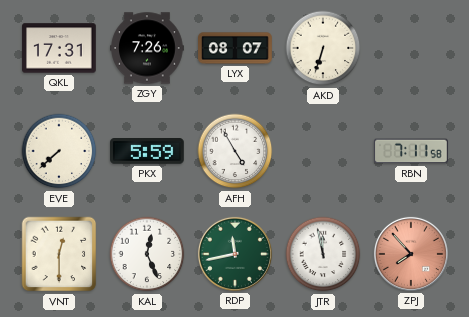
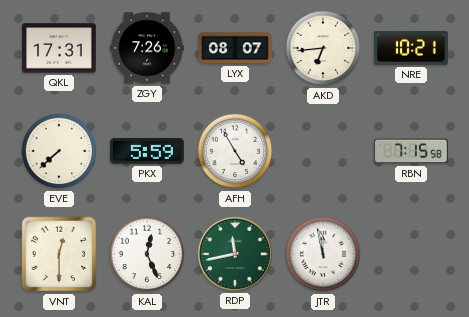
AKD: 6:33 -> 6:44
NRE: none -> 10:21
RBN: 7:11 -> 7:15
ZPJ: 7:53 -> none
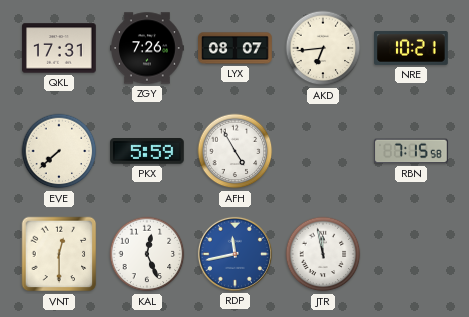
RDP dial: green -> blue
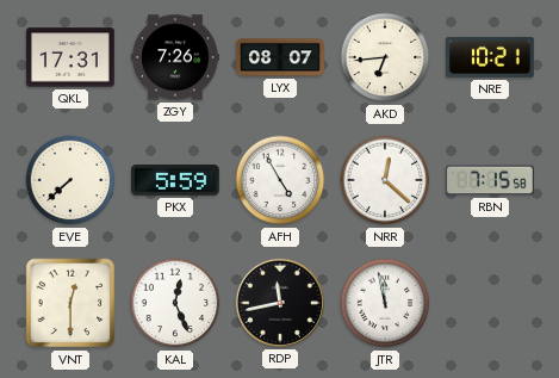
NRR: none -> 12:22
RDP dial: blue -> black
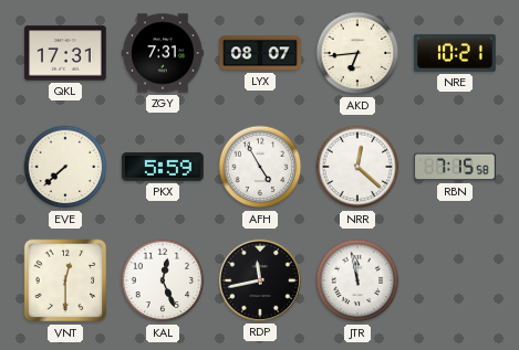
ZGY: 7:26 -> 7:31
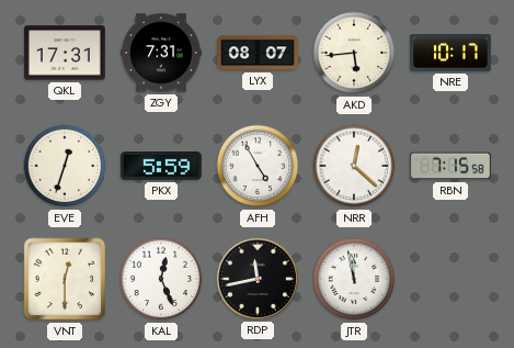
AKD: 6:44 -> 5:44
NRE: 10:21 -> 10:17
EVE: 7:38 -> 12:33
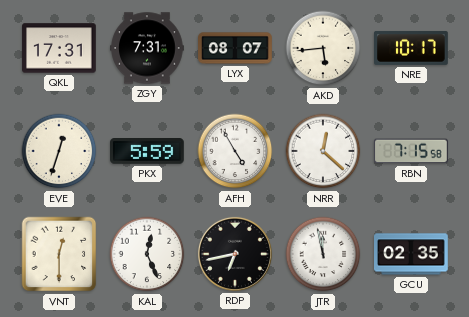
RDP: 11:43 -> 6:43
GCU: none -> 02:35
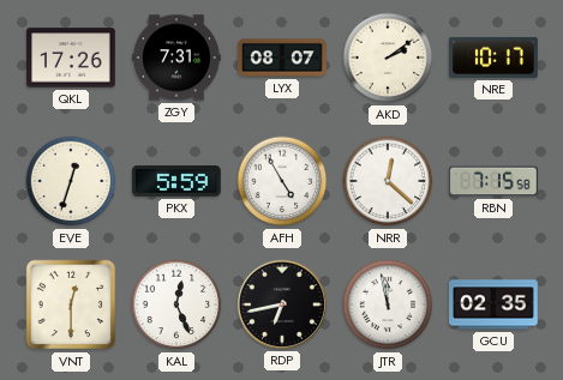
QKL: 17:31 -> 17:26
AKD: 5:44 -> 2:09
